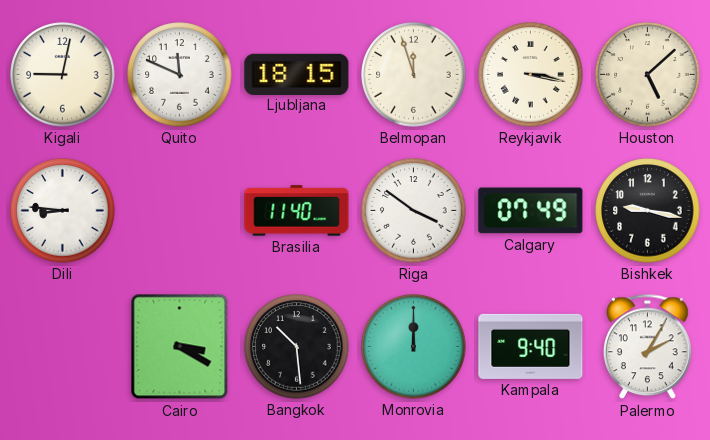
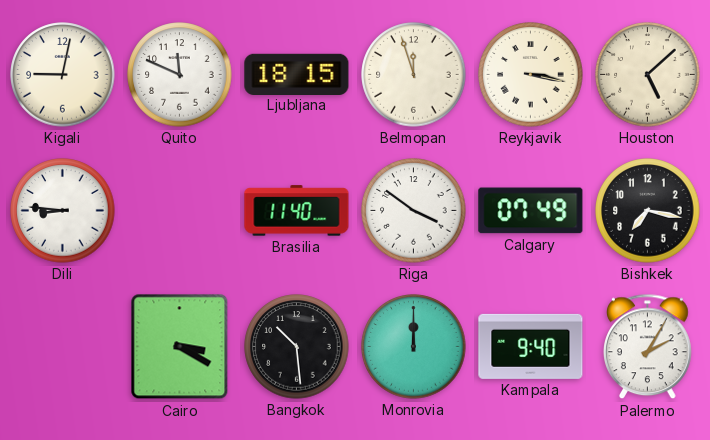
Bishkek: 9:17 -> 7:17
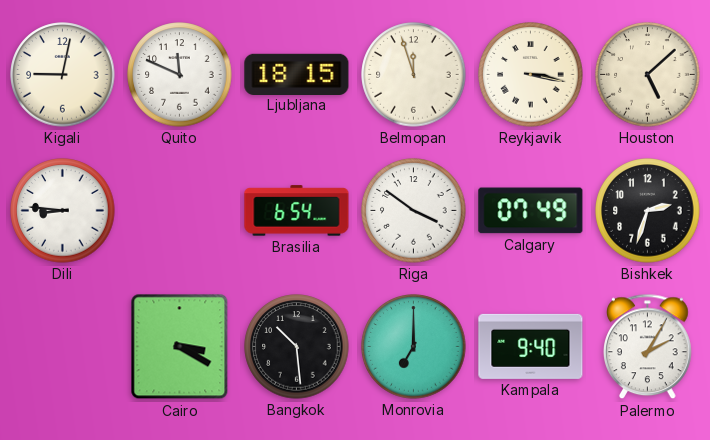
Brasilia: 11:40 -> 6:54
Bishkek: 7:17 -> 2:33
Monrovia: 12:00 -> 7:00
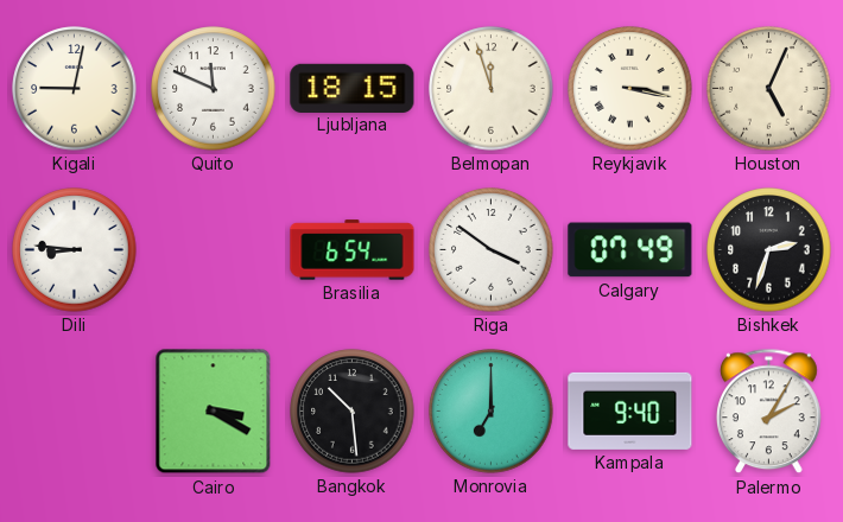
Houston: 5:08 -> 5:04
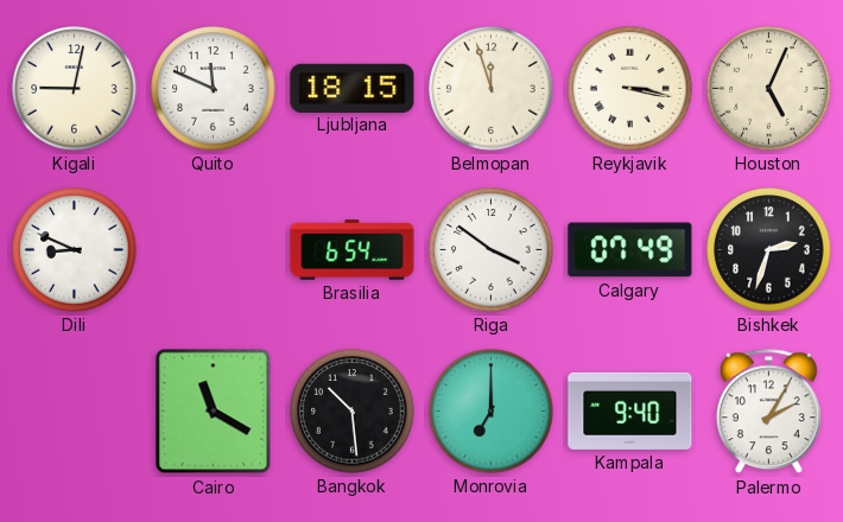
Dili: 8:46 -> 8:49
Cairo: 3:20 -> 11:20
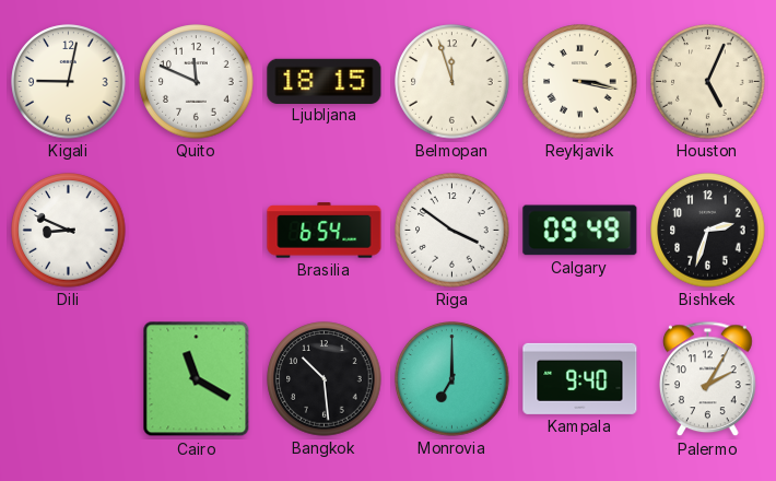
Calgary: 07:49 -> 09:49
